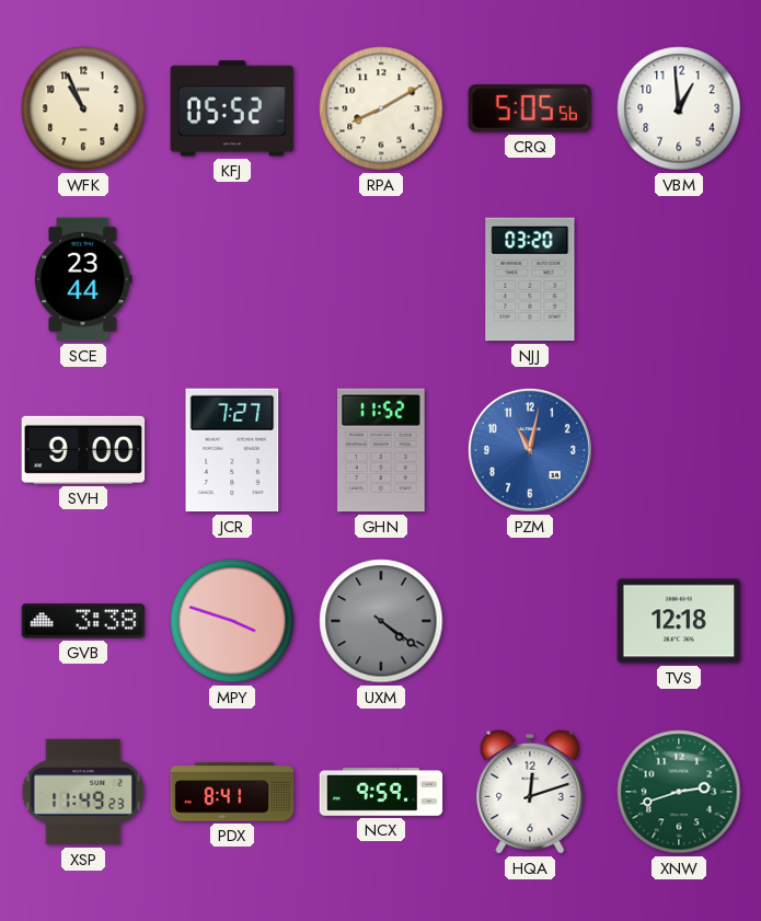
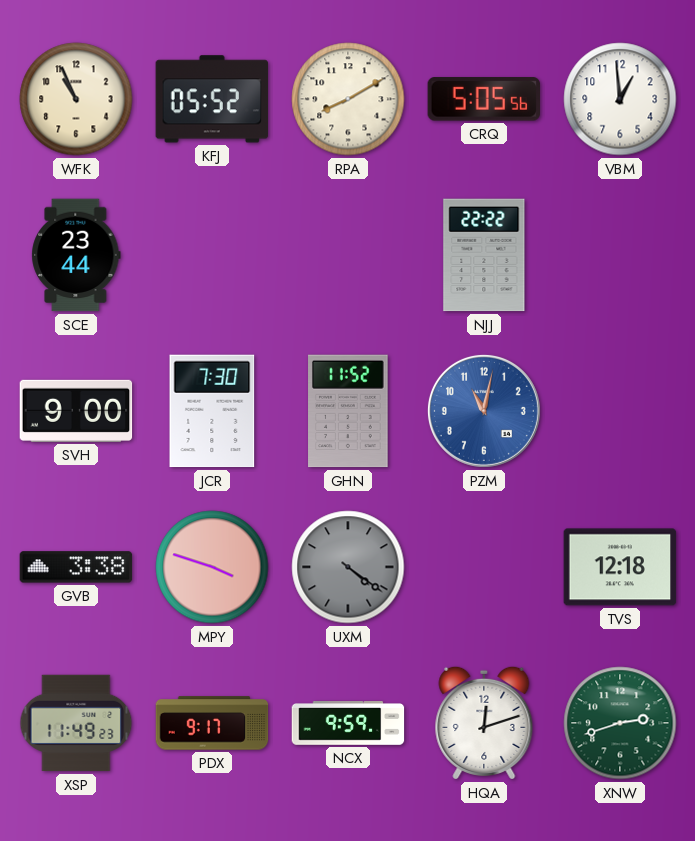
NJJ: 03:20 -> 22:22
JCR: 7:27 -> 7:30
PDX: 8:41 -> 9:17
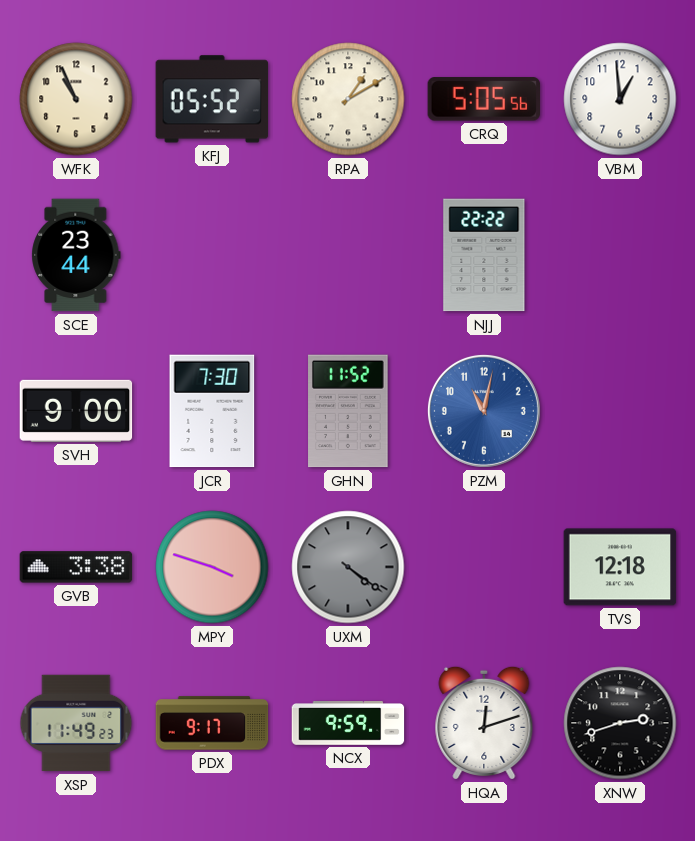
RPA: 8:10 -> 1:10
XNW dial: green -> black
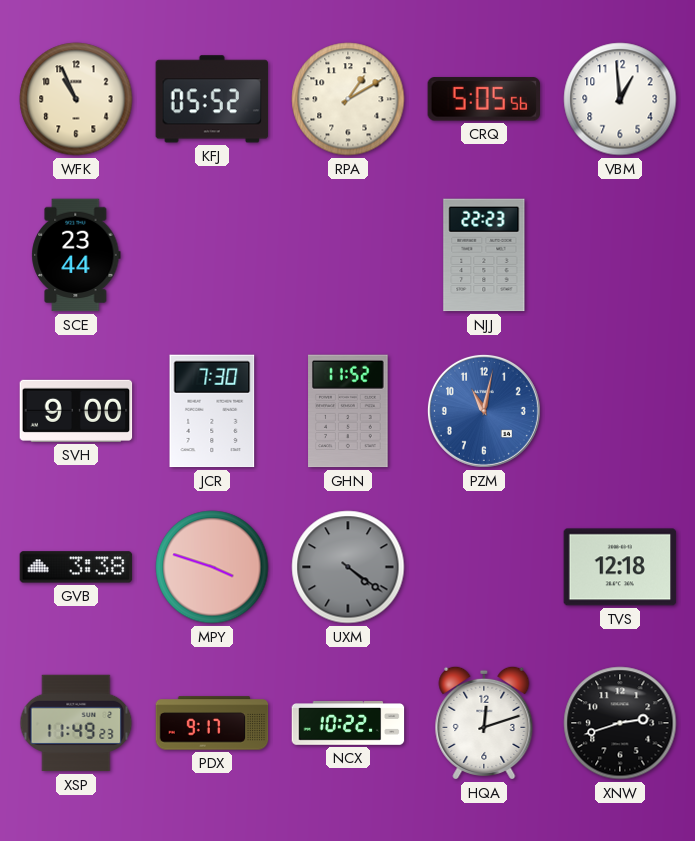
NJJ: 22:22 -> 22:23
NCX: 9:59 -> 10:22
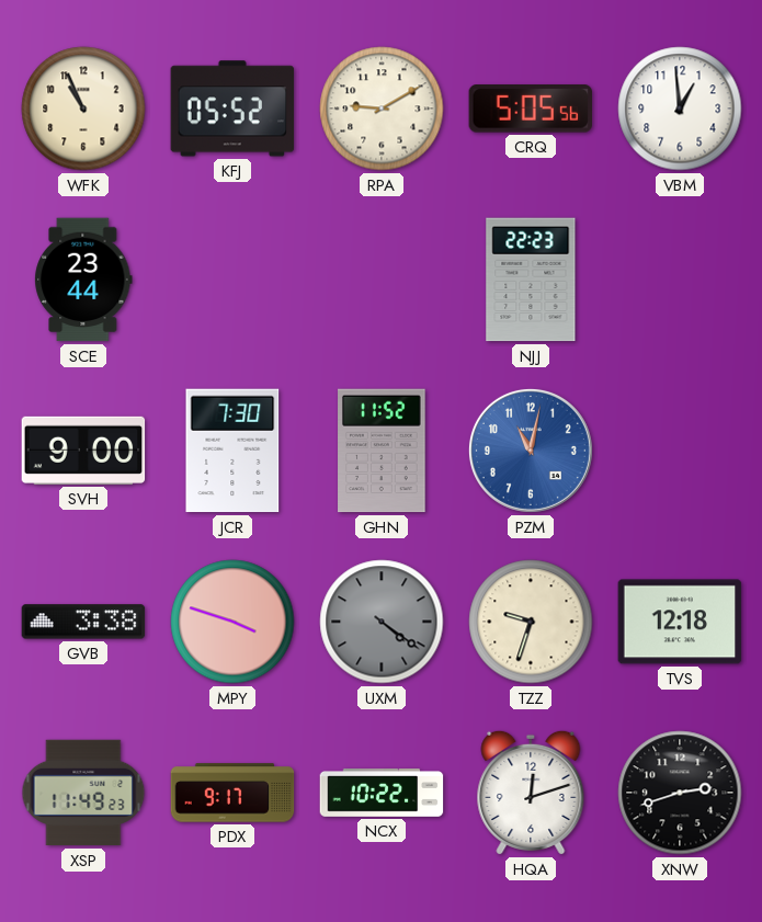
RPA: 1:10 -> 9:10
TZZ: none -> 9:33
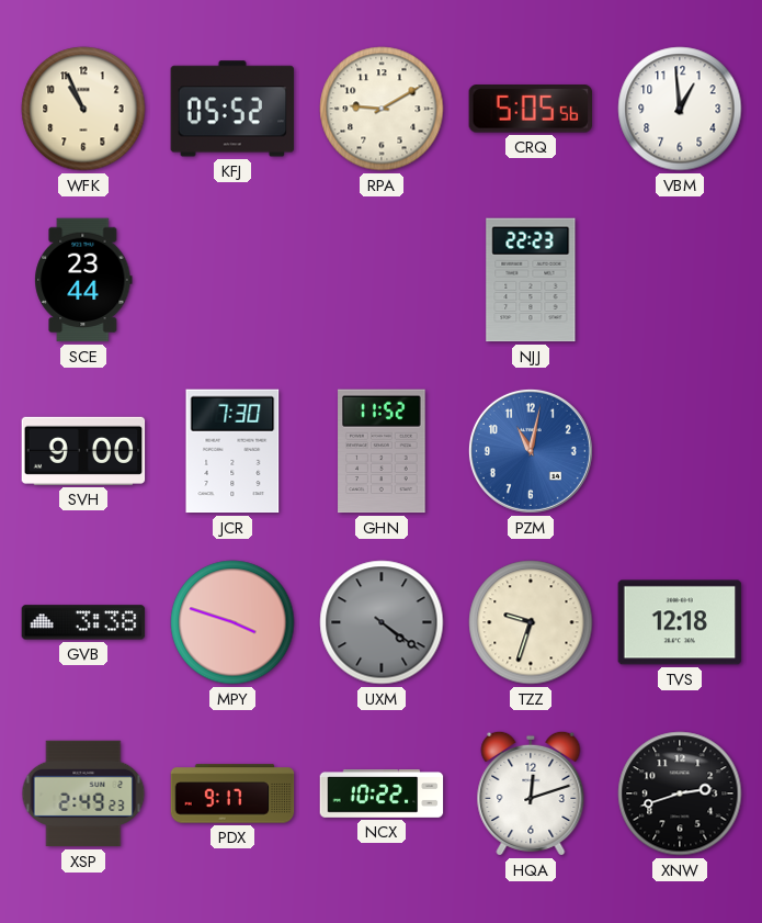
XSP: 11:49 -> 2:49
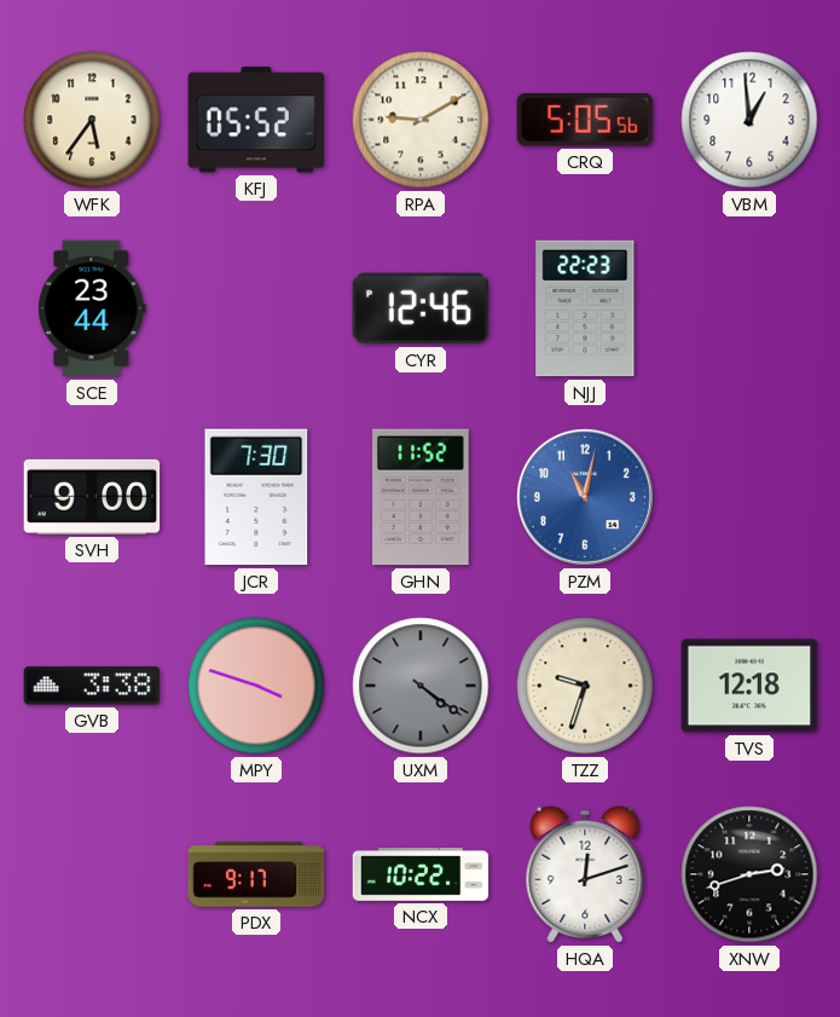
WFK: 10:56 -> 5:36
CYR: none -> 12:46
XSP: 2:49 -> none
